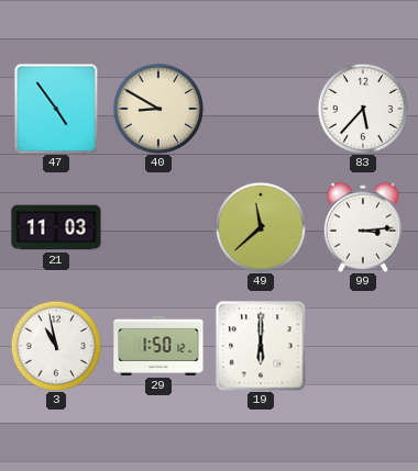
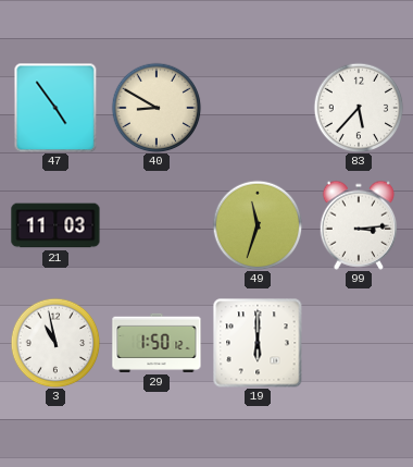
49: 11:38 -> 11:33
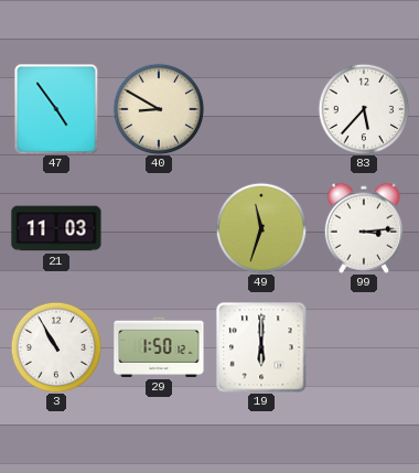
3: 10:58 -> 10:55
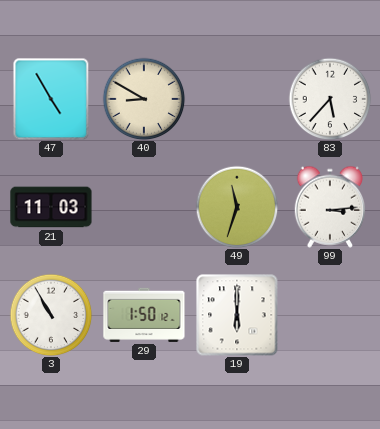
47: 4:54 -> 4:55
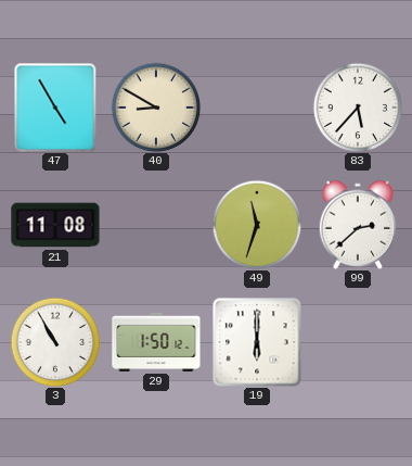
21: 11:03 -> 11:08
99: 3:14 -> 2:38
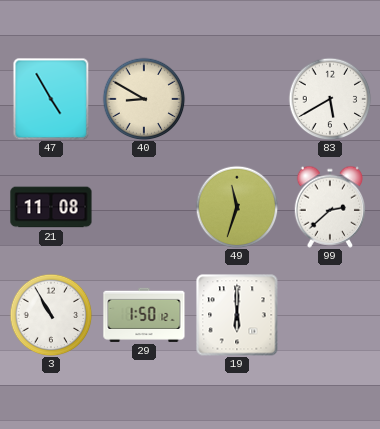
83: 5:37 -> 5:40
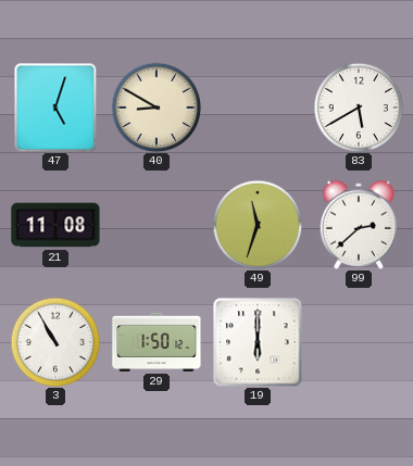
47: 4:55 -> 5:03
